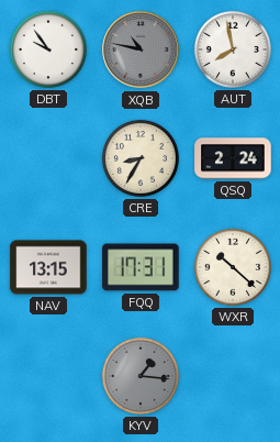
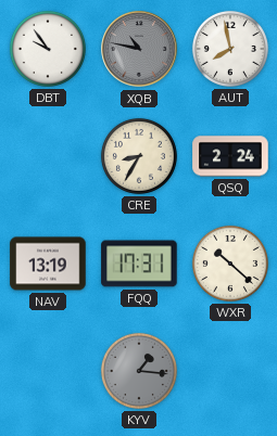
NAV: 13:15 -> 13:19
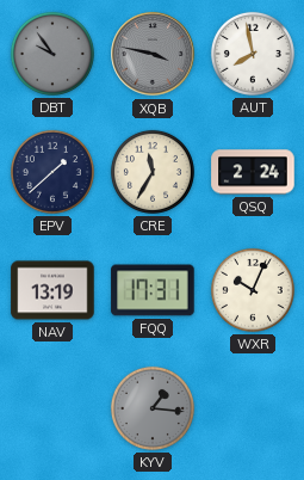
DBT dial: white -> grey
XQB: 10:47 -> 3:47
EPV: none -> 1:38
CRE: 8:35 -> 11:35
WXR: 10:22 -> 10:04
